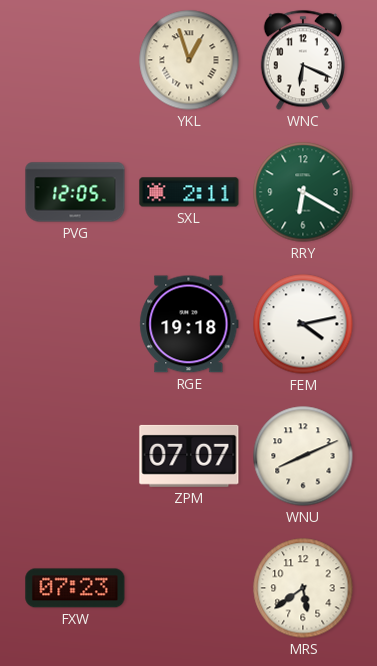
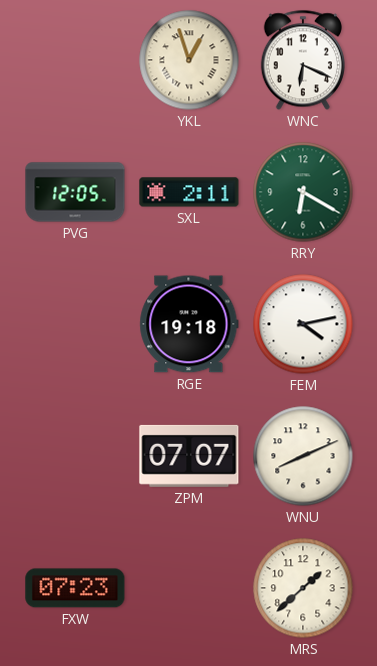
MRS: 5:39 -> 1:38
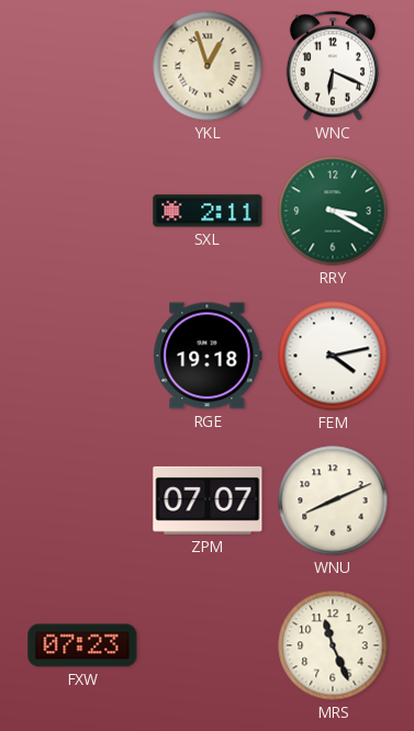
PVG: 12:05 -> none
RRY: 6:20 -> 3:20
MRS: 1:38 -> 11:26
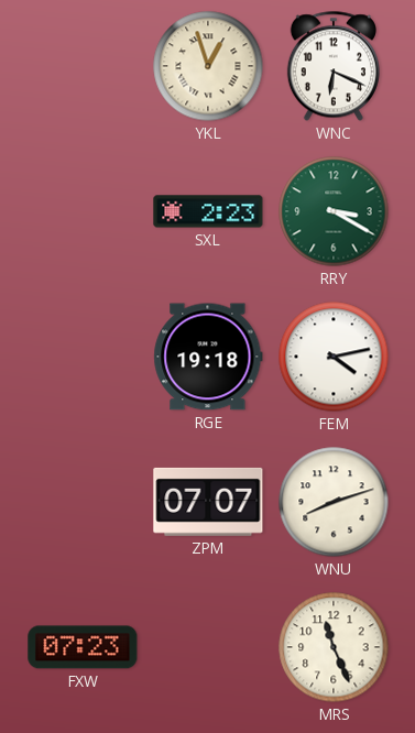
SXL: 2:11 -> 2:23
WNU: 8:11 -> 8:12
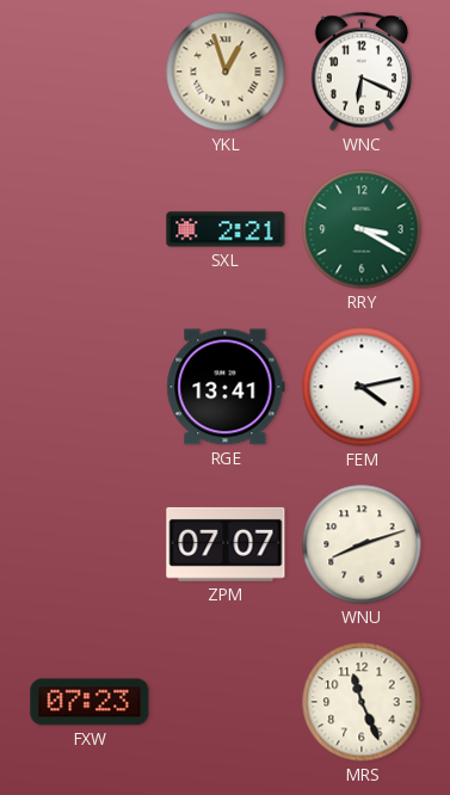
SXL: 2:23 -> 2:21
RGE: 19:18 -> 13:41
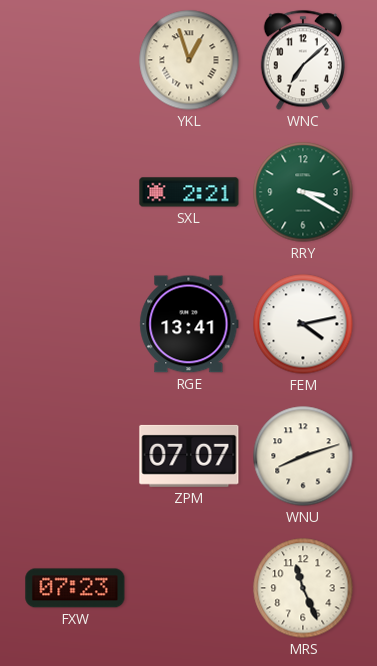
WNC: 6:19 -> 7:08
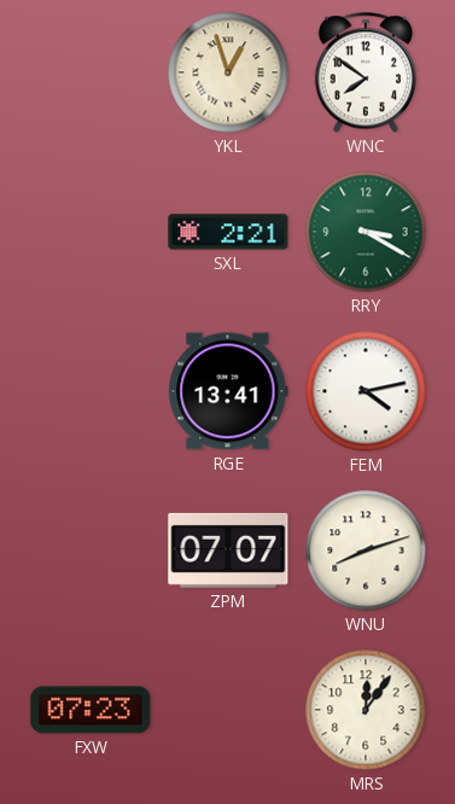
WNC: 7:08 -> 7:51
MRS: 11:26 -> 12:06
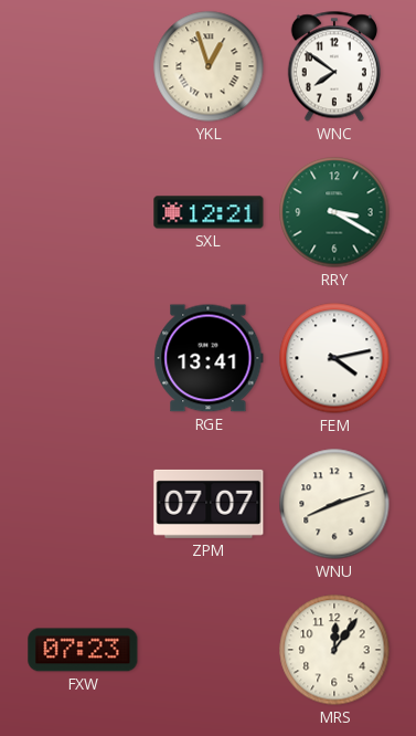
SXL: 2:21 -> 12:21
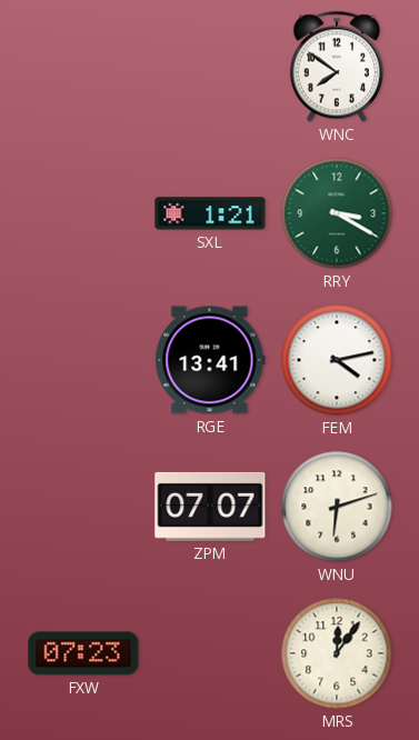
YKL: 12:57 -> none
SXL: 12:21 -> 1:21
WNU: 8:12 -> 6:12
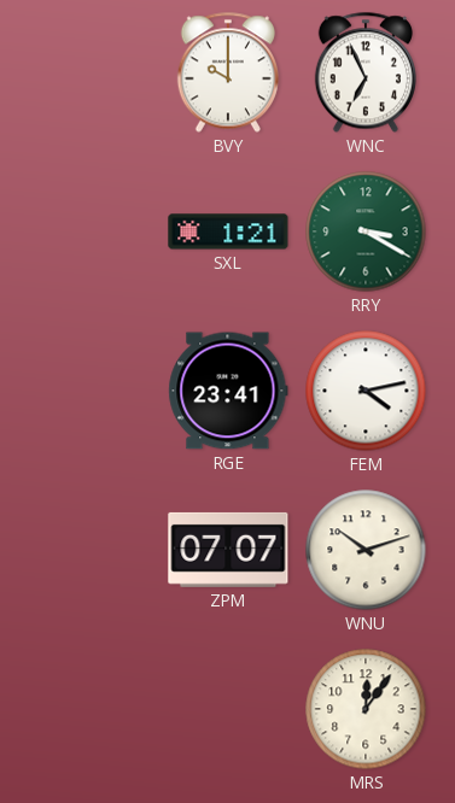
BVY: none -> 10:00
WNC: 7:51 -> 6:56
RGE: 13:41 -> 23:41
WNU: 6:12 -> 10:12
FXW: 07:23 -> none
